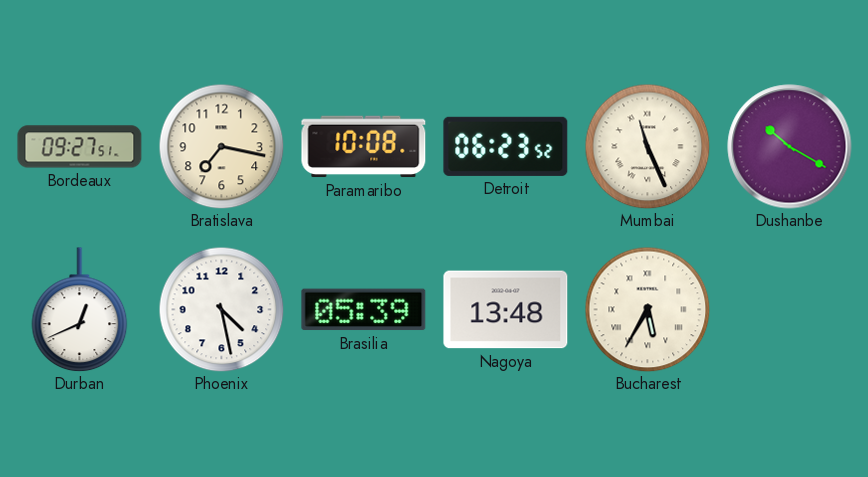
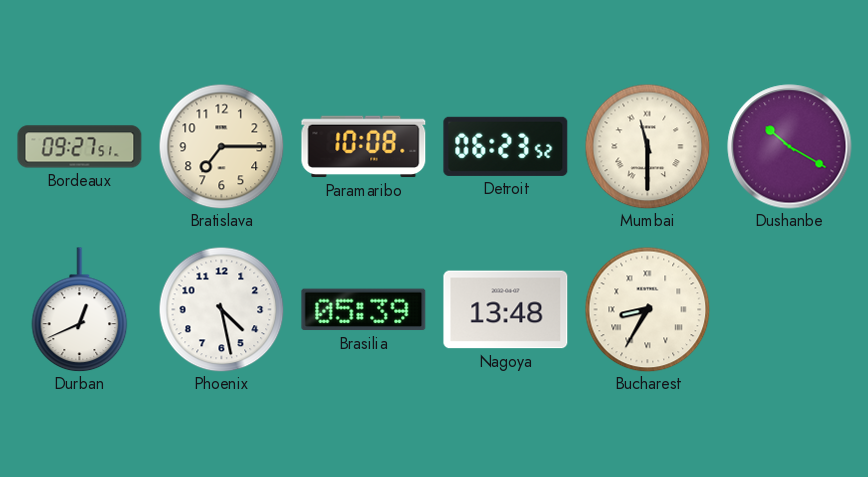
Bratislava: 7:17 -> 7:15
Mumbai: 11:26 -> 11:30
Bucharest: 5:35 -> 8:35
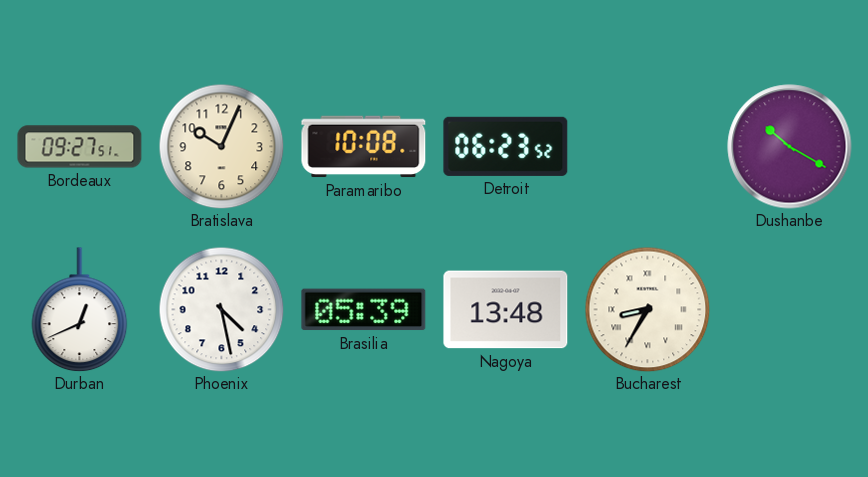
Bratislava: 7:15 -> 10:04
Mumbai: 11:30 -> none
